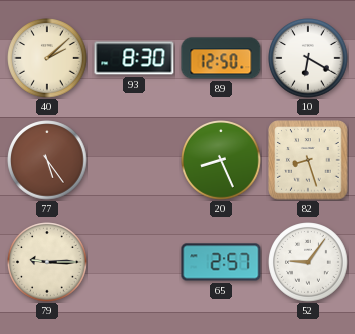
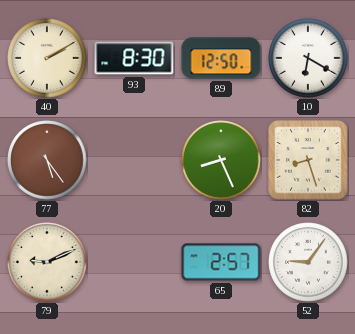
40: 2:08 -> 2:10
79: 9:15 -> 9:11
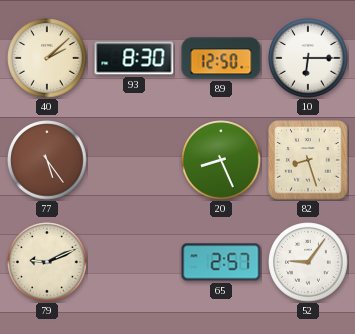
40: 2:10 -> 2:08
10: 6:20 -> 6:15
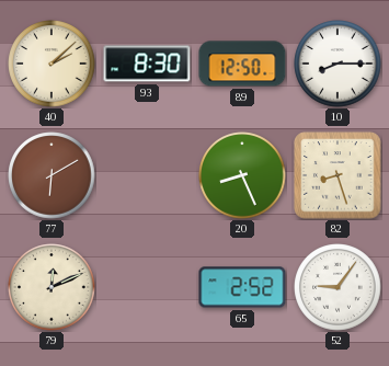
10: 6:15 -> 8:15
77: 5:24 -> 6:10
79: 9:11 -> 12:11
65: 2:57 -> 2:52
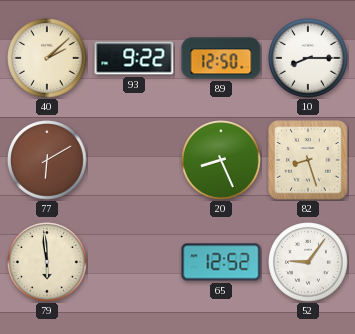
93: 8:30 -> 9:22
79: 12:11 -> 5:59
65: 2:52 -> 12:52
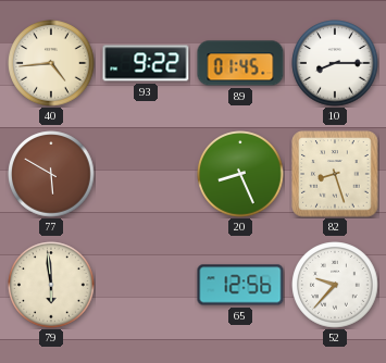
40: 2:08 -> 4:44
89: 12:50 -> 01:45
77: 6:10 -> 5:50
65: 12:52 -> 12:56
52: 9:06 -> 9:37
